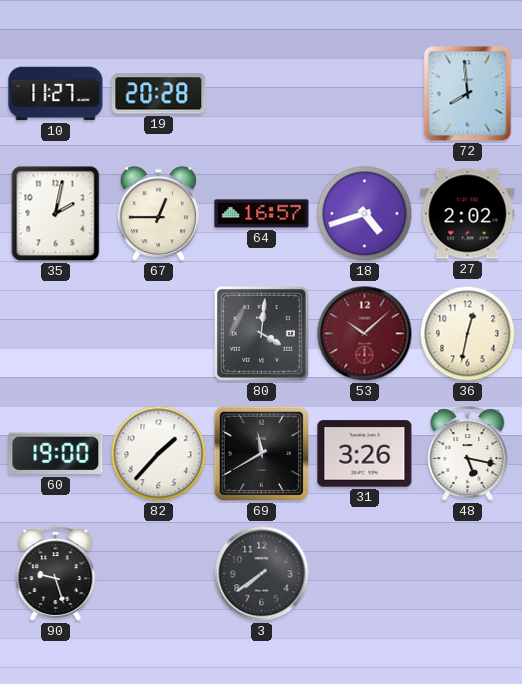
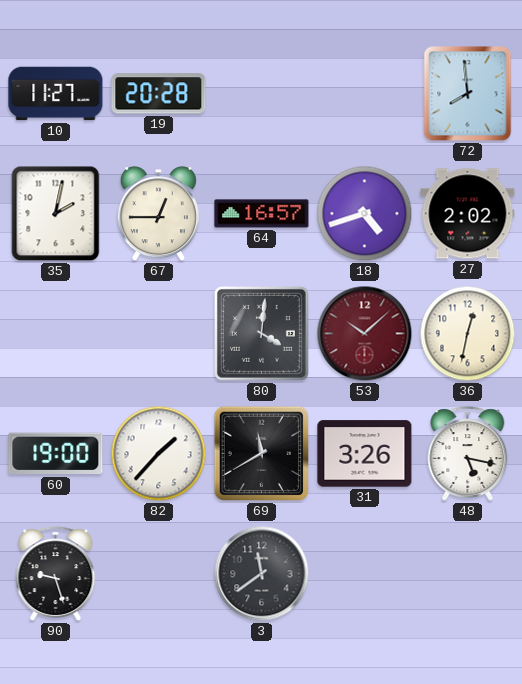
3: 7:39 -> 11:39
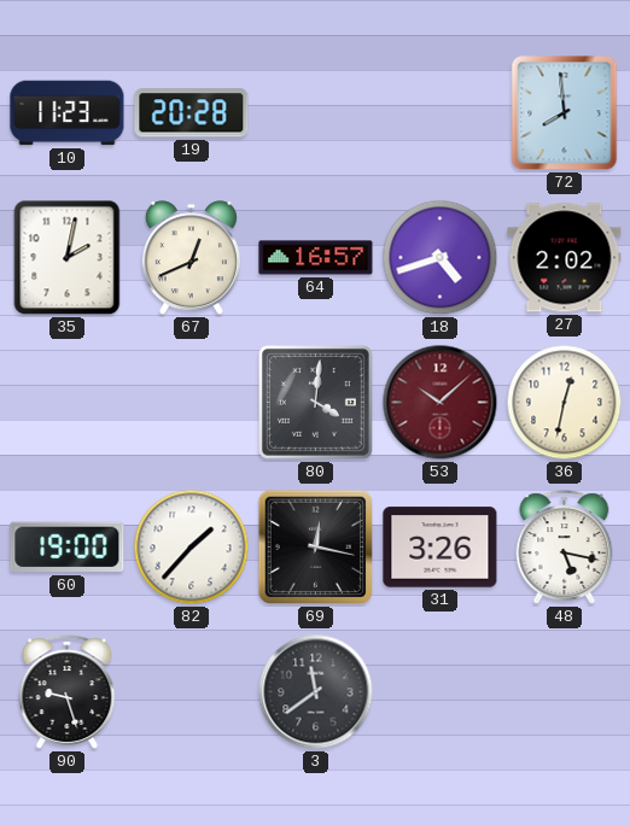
10: 11:27 -> 11:23
67: 12:45 -> 12:41
69: 11:40 -> 12:17
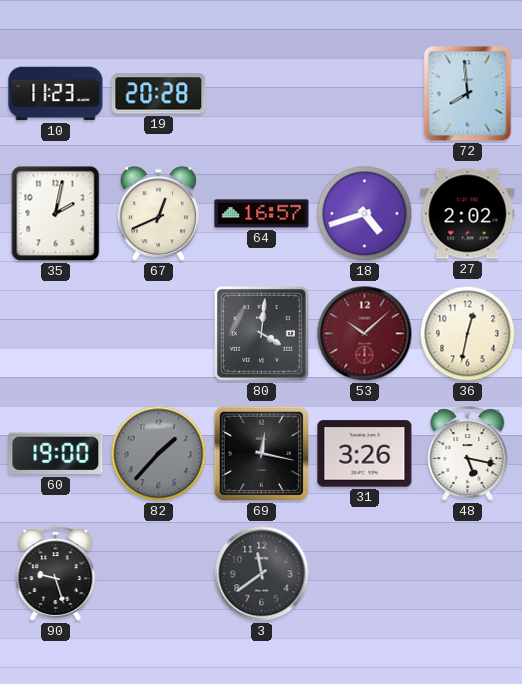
82 dial: white -> grey
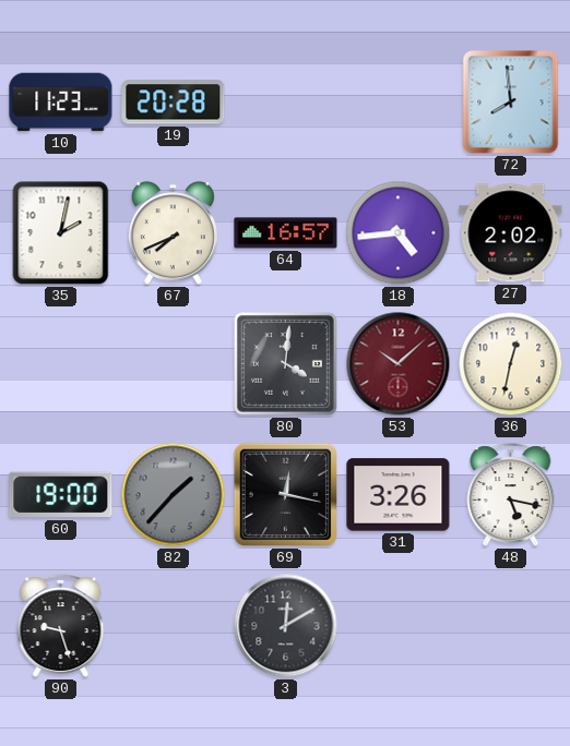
67: 12:41 -> 7:41
18: 4:42 -> 4:44
3: 11:39 -> 12:10
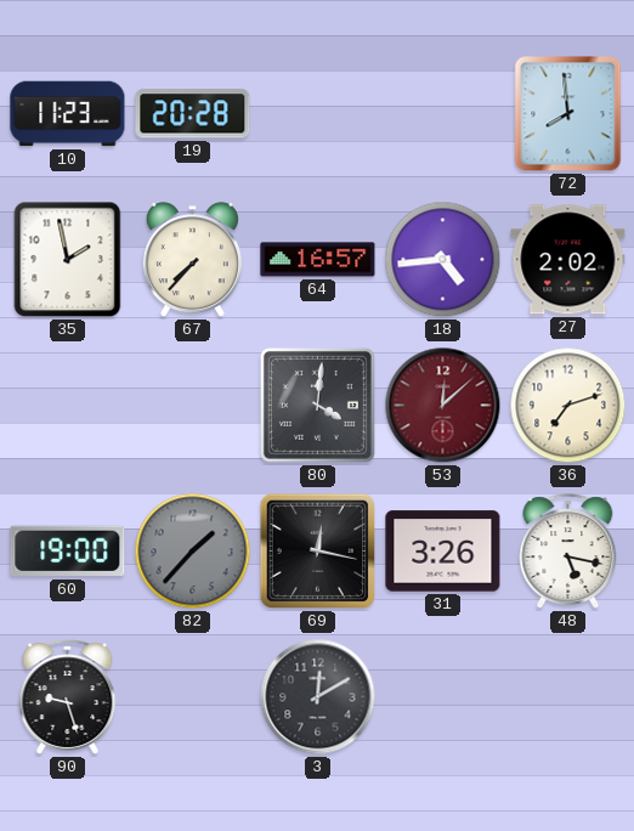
35: 2:02 -> 1:58
67: 7:41 -> 7:37
53: 10:08 -> 12:08
36: 12:32 -> 7:12
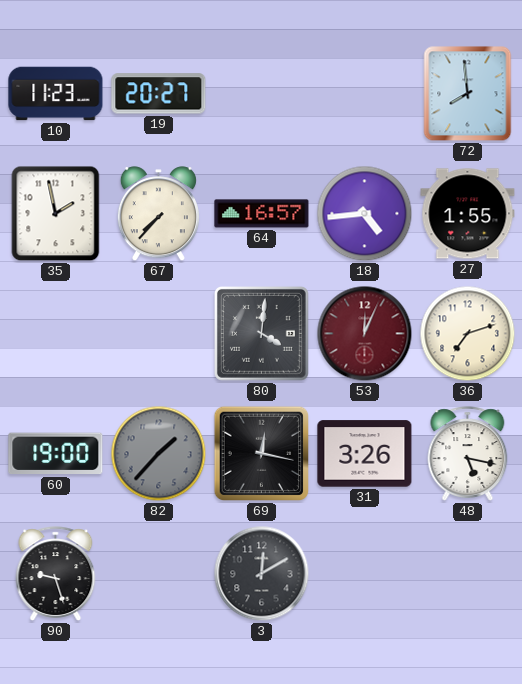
19: 20:28 -> 20:27
27: 2:02 -> 1:55
53: 12:08 -> 12:04
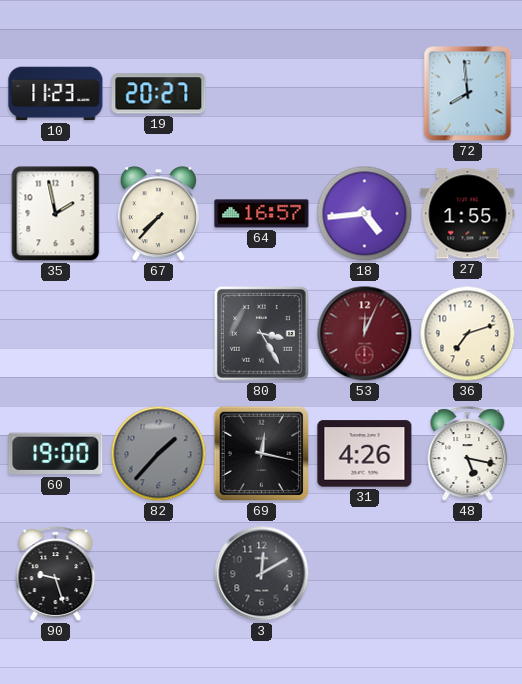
80: 4:01 -> 3:25
31: 3:26 -> 4:26
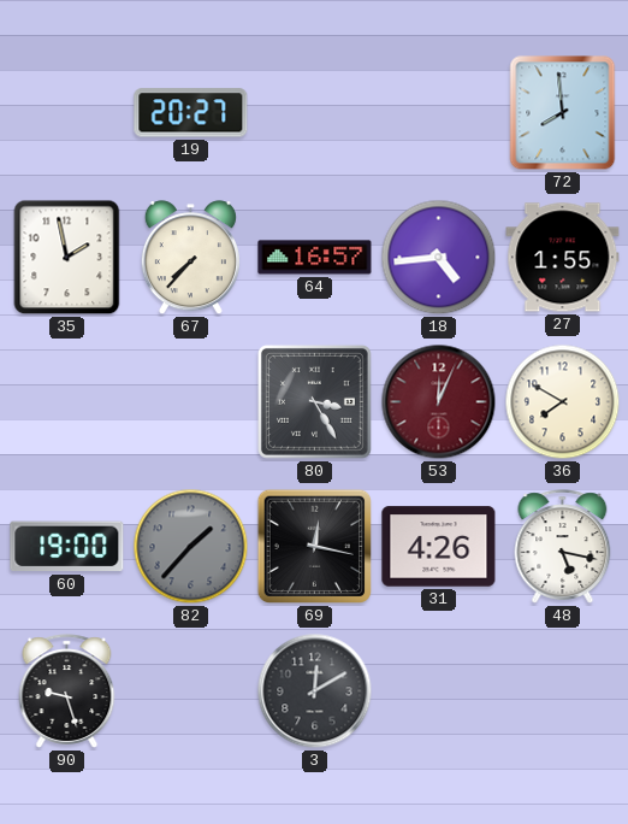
10: 11:23 -> none
36: 7:12 -> 7:50
